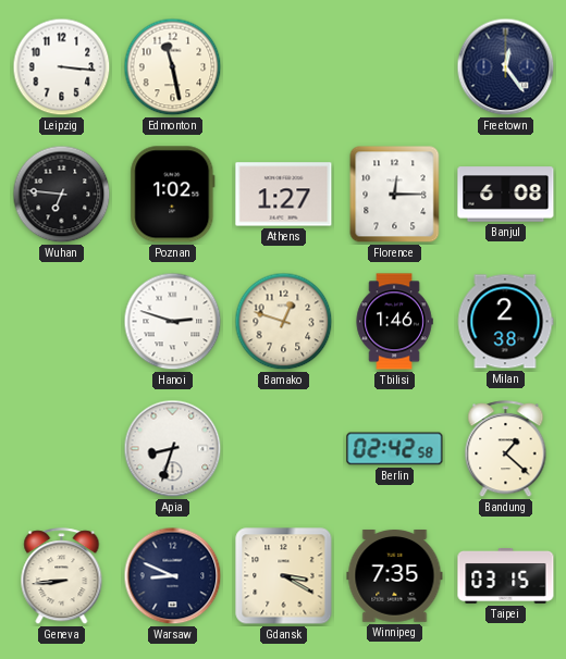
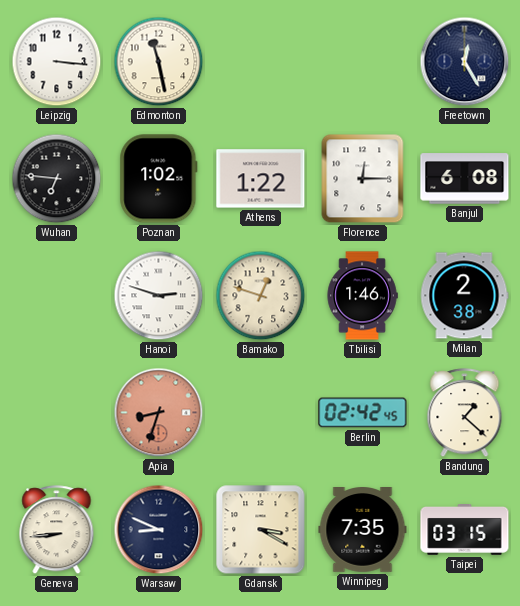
Freetown: 12:24 -> 12:25
Athens: 1:27 -> 1:22
Apia dial: white -> salmon
Berlin: 02:42:58 -> 02:42:45
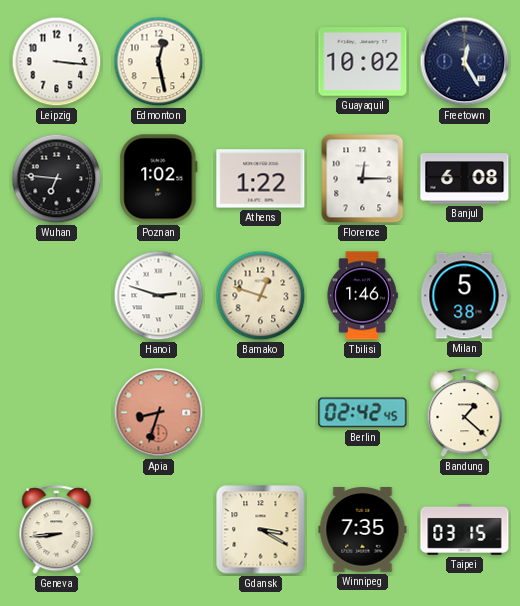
Edmonton: 11:28 -> 12:28
Guayaquil: none -> 10:02
Milan: 2:38 -> 5:38
Warsaw: 8:49 -> none
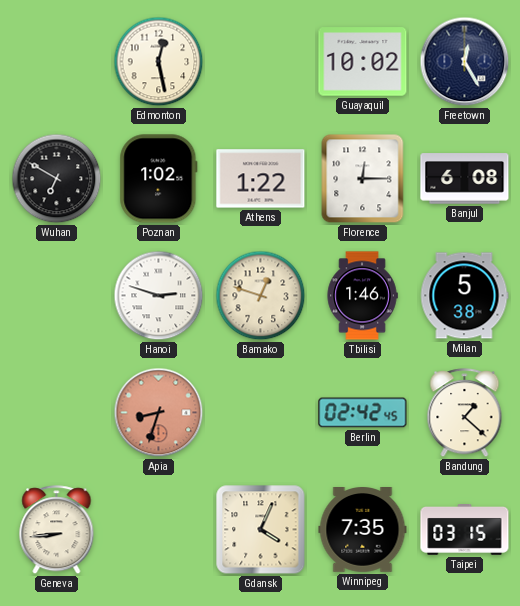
Leipzig: 3:16 -> none
Wuhan: 6:46 -> 6:50
Gdansk: 3:20 -> 4:04
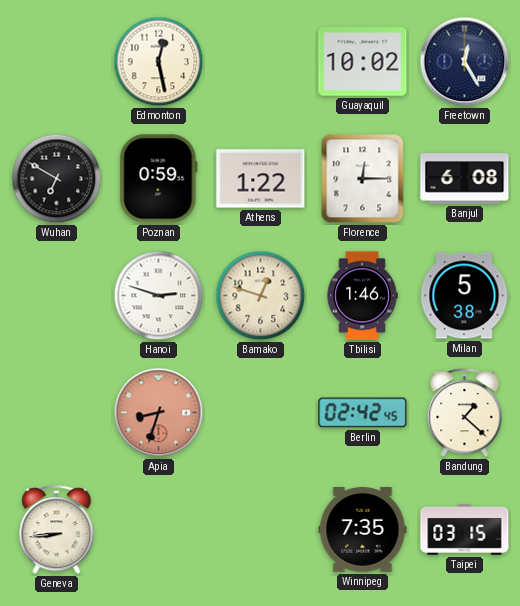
Poznan: 1:02 -> 0:59
Gdansk: 4:04 -> none
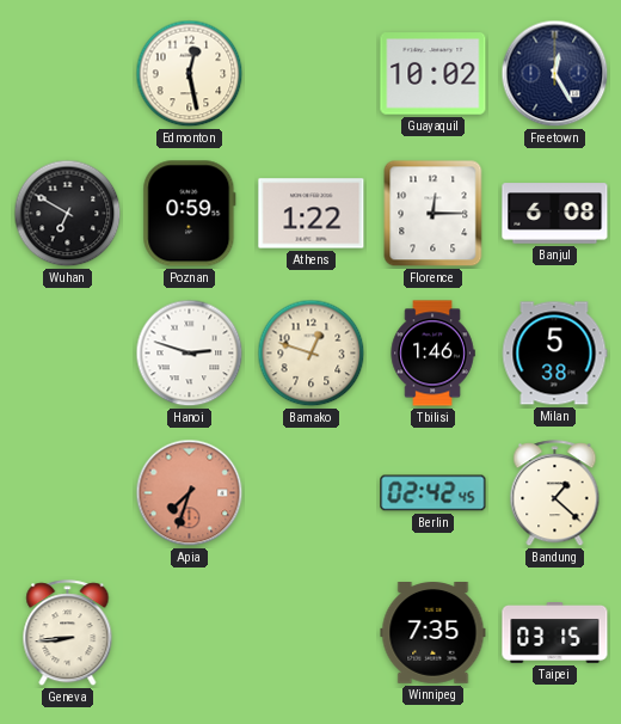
Apia: 8:33 -> 7:33
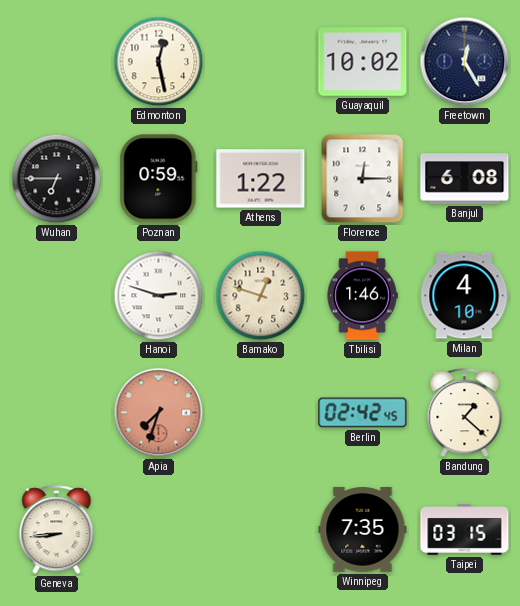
Wuhan: 6:50 -> 6:45
Milan: 5:38 -> 4:10
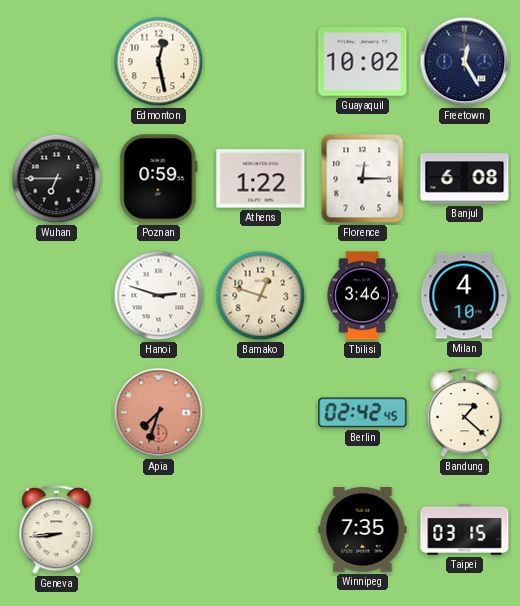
Tbilisi: 1:46 -> 3:46
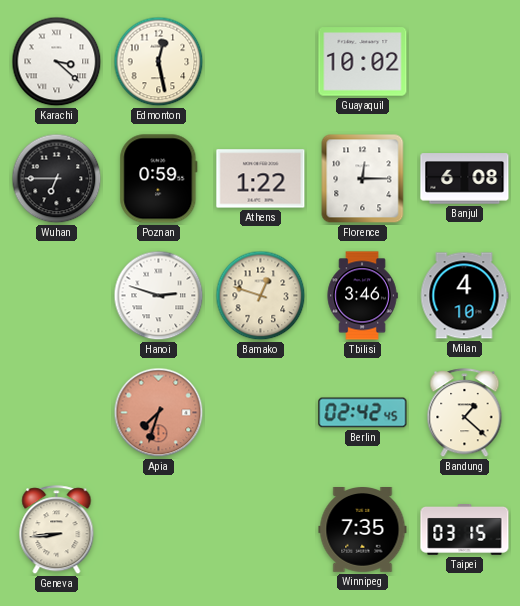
Karachi: none -> 3:22
Freetown: 12:25 -> none
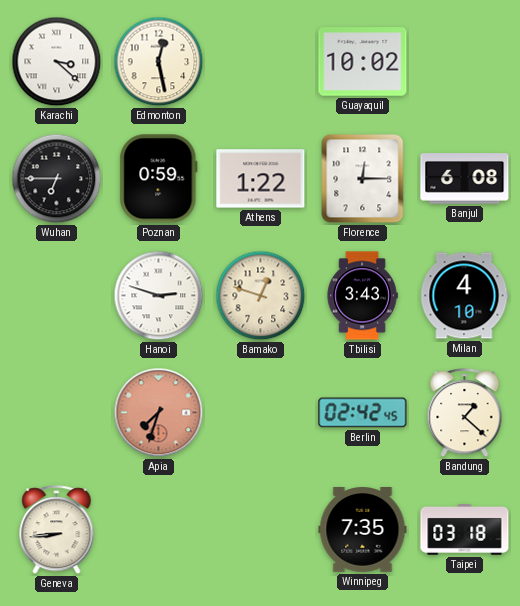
Tbilisi: 3:46 -> 3:43
Taipei: 03:15 -> 03:18
